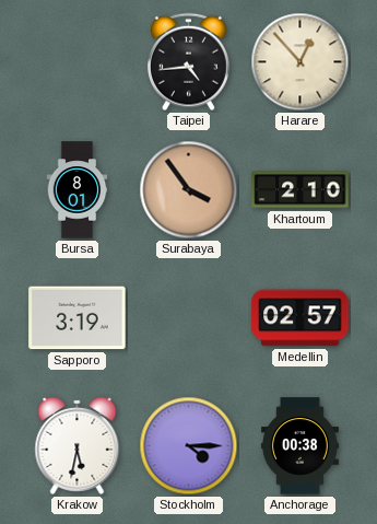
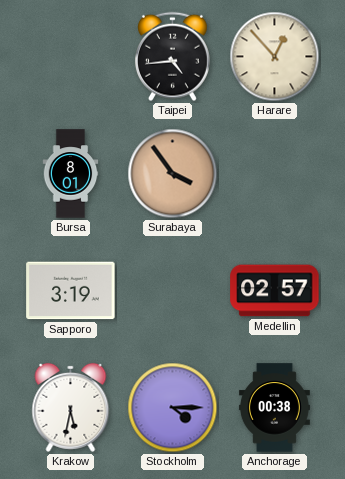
Khartoum: 2:10 -> none
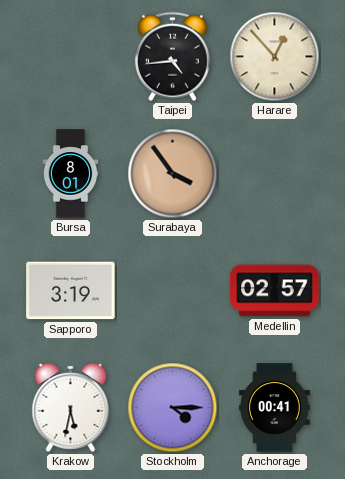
Anchorage: 00:38 -> 00:41
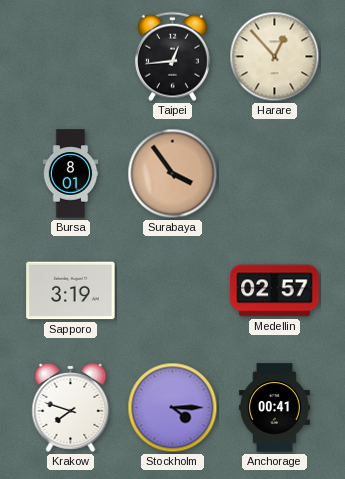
Taipei: 4:44 -> 12:44
Krakow: 5:32 -> 7:48
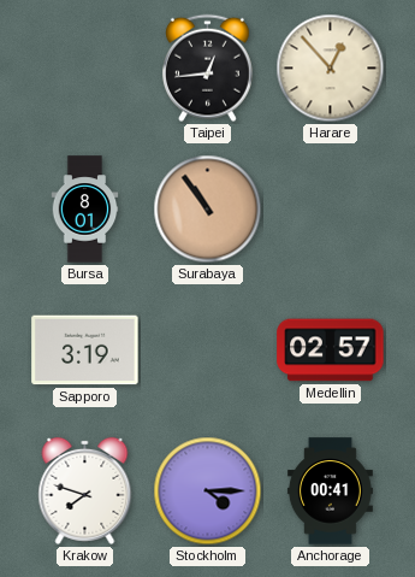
Surabaya: 3:54 -> 10:54
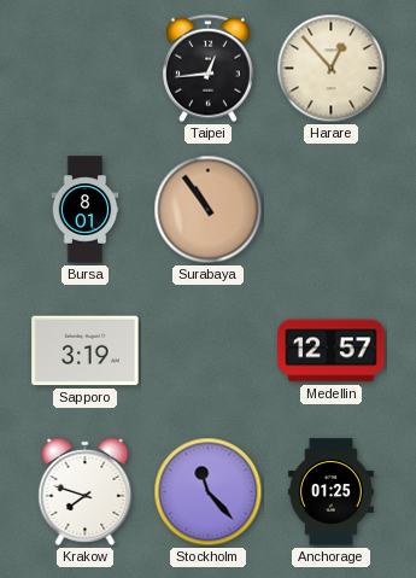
Medellin: 02:57 -> 12:57
Stockholm: 4:15 -> 11:23
Anchorage: 00:41 -> 01:25
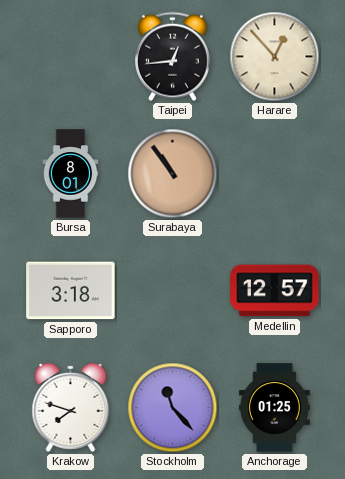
Sapporo: 3:19 -> 3:18
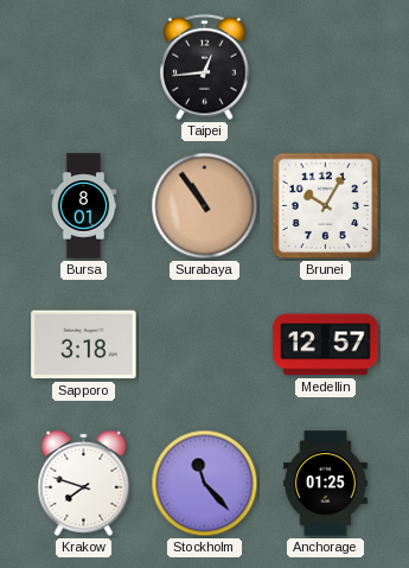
Harare: 12:53 -> none
Brunei: none -> 10:05
